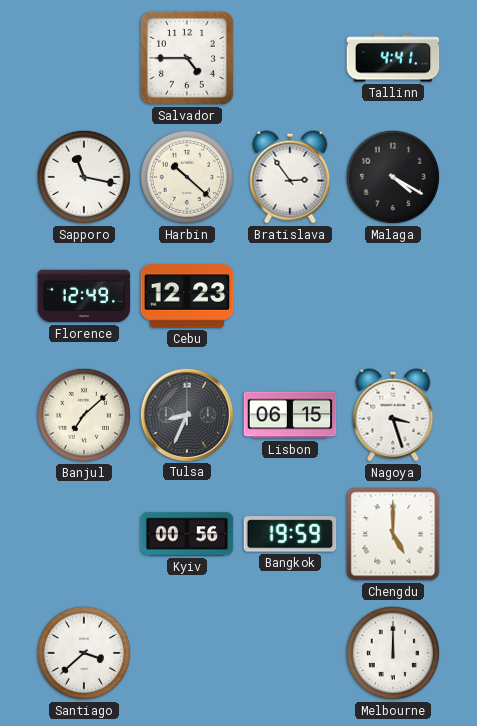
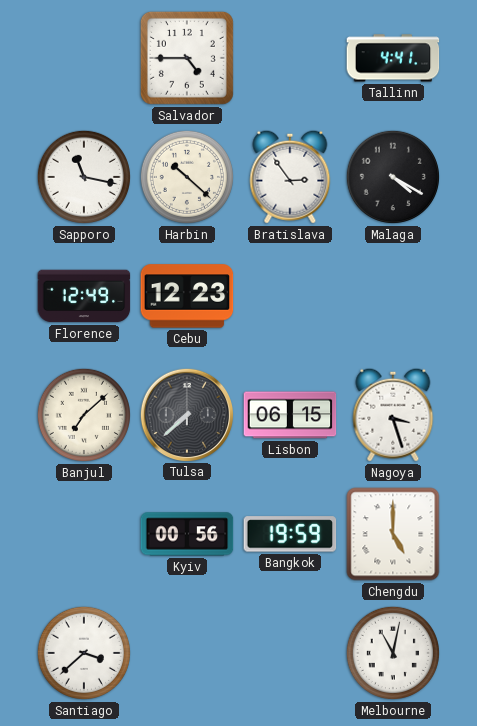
Tulsa: 8:34 -> 7:38
Melbourne: 12:00 -> 11:02
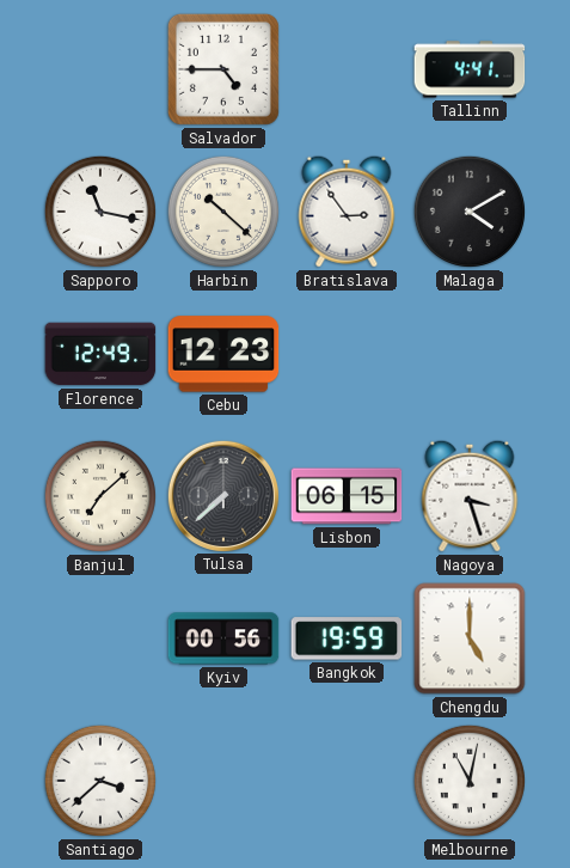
Malaga: 4:20 -> 4:10
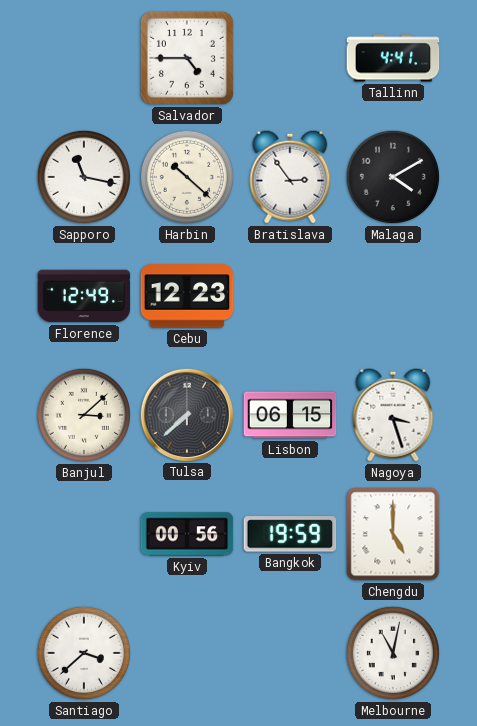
Banjul: 7:08 -> 3:08
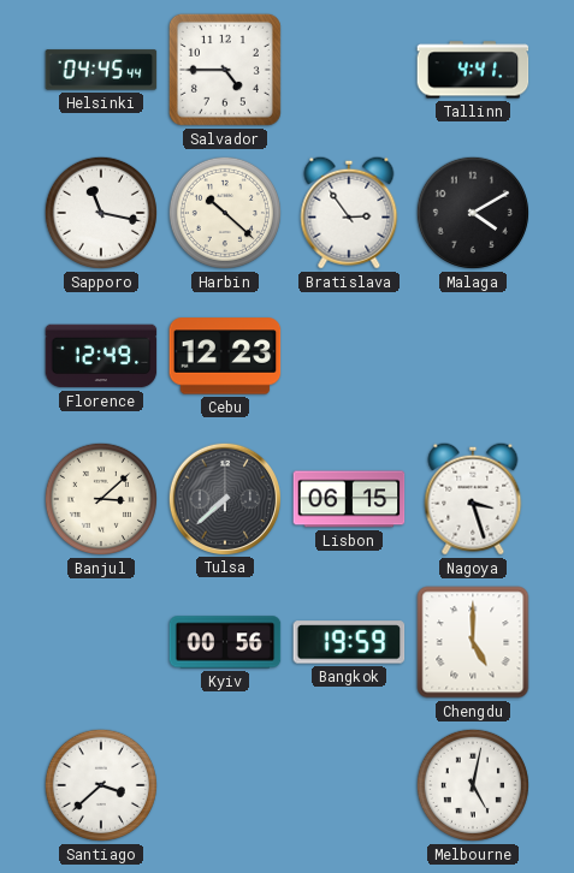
Helsinki: none -> 04:45
Melbourne: 11:02 -> 5:02
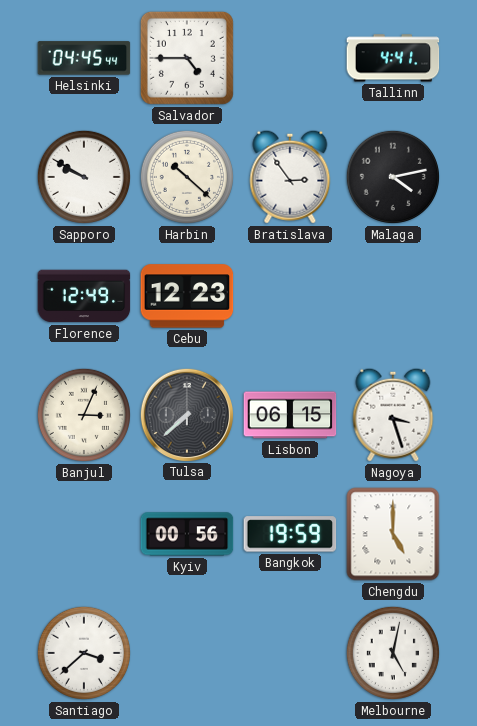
Sapporo: 11:17 -> 9:50
Malaga: 4:10 -> 4:13
Banjul: 3:08 -> 3:04
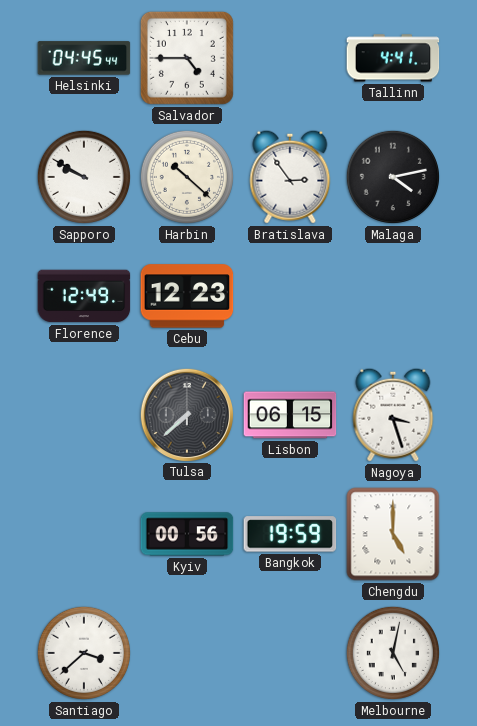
Banjul: 3:04 -> none
